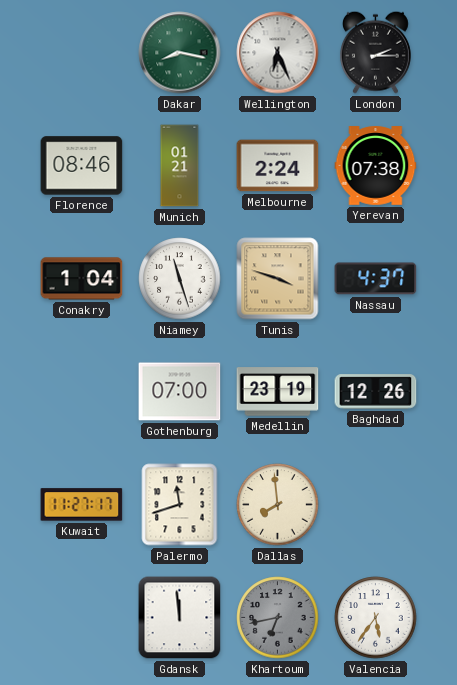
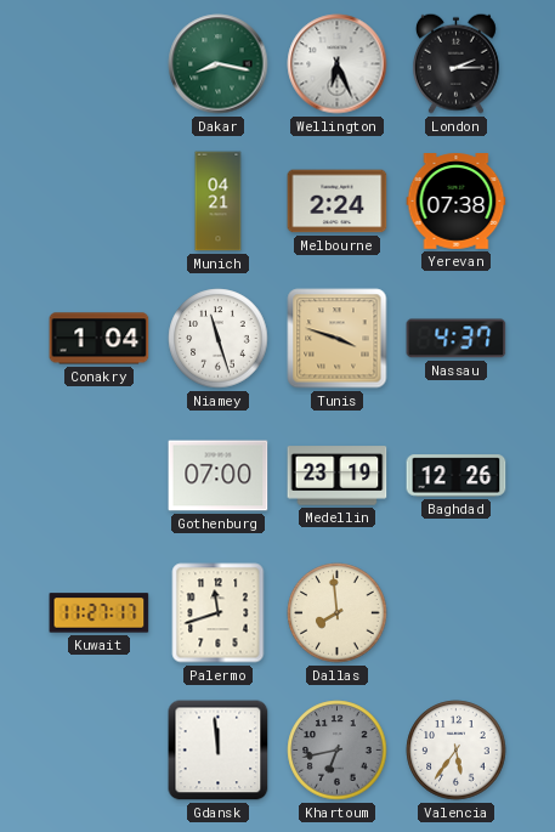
Florence: 08:46 -> none
Munich: 01:21 -> 04:21
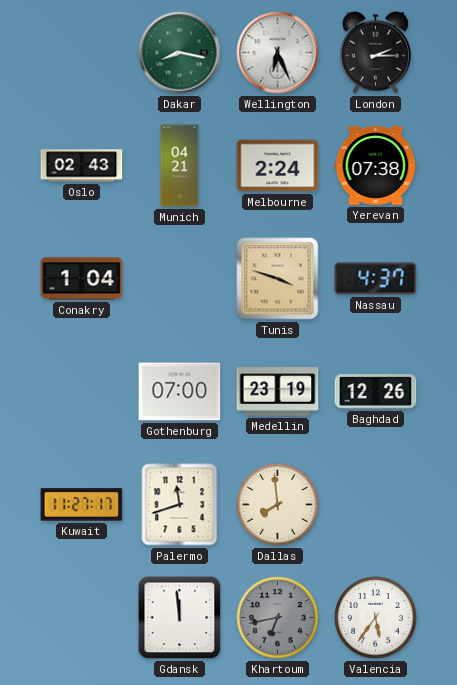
Oslo: none -> 02:43
Niamey: 11:27 -> none
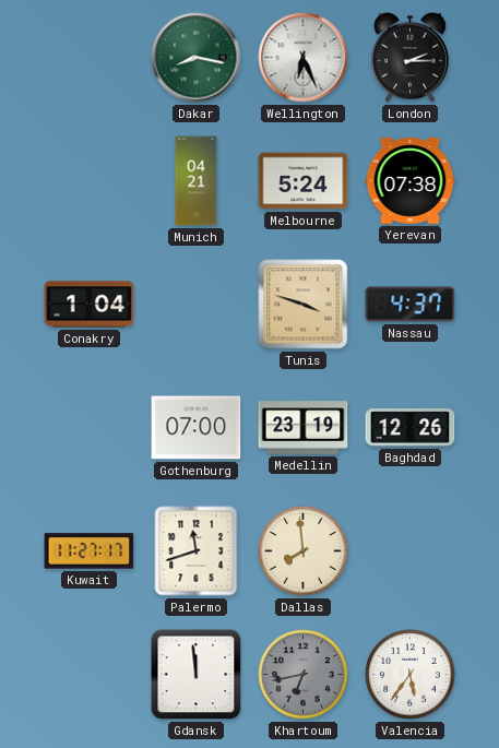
Oslo: 02:43 -> none
Melbourne: 2:24 -> 5:24
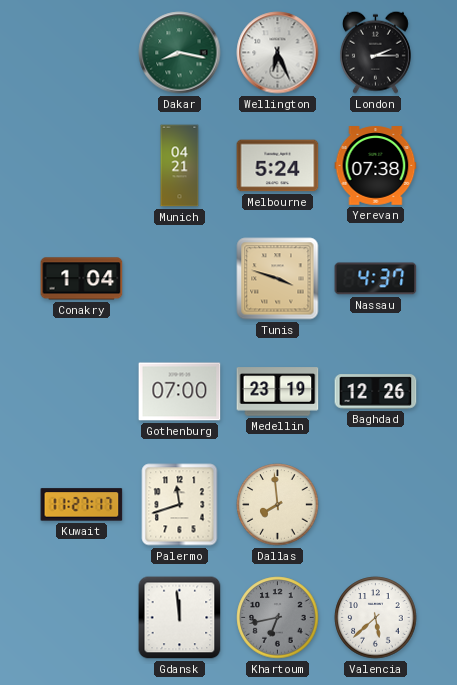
Valencia: 5:36 -> 5:38
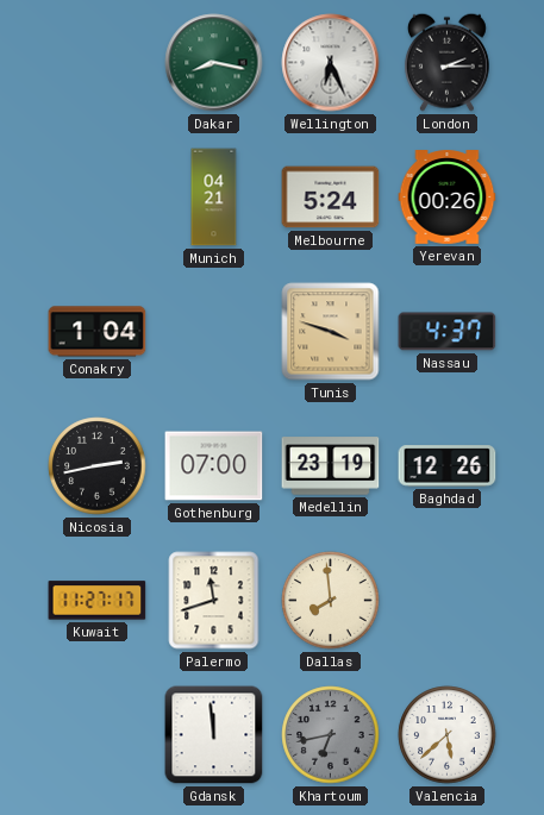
Yerevan: 07:38 -> 00:26
Nicosia: none -> 2:43
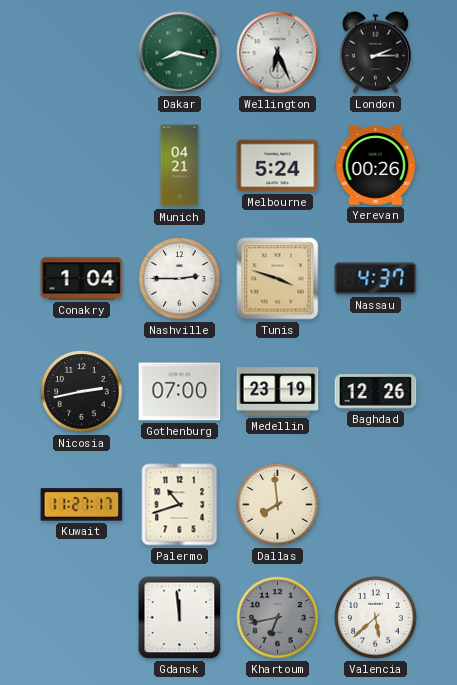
Nashville: none -> 2:45
Palermo: 11:42 -> 10:42
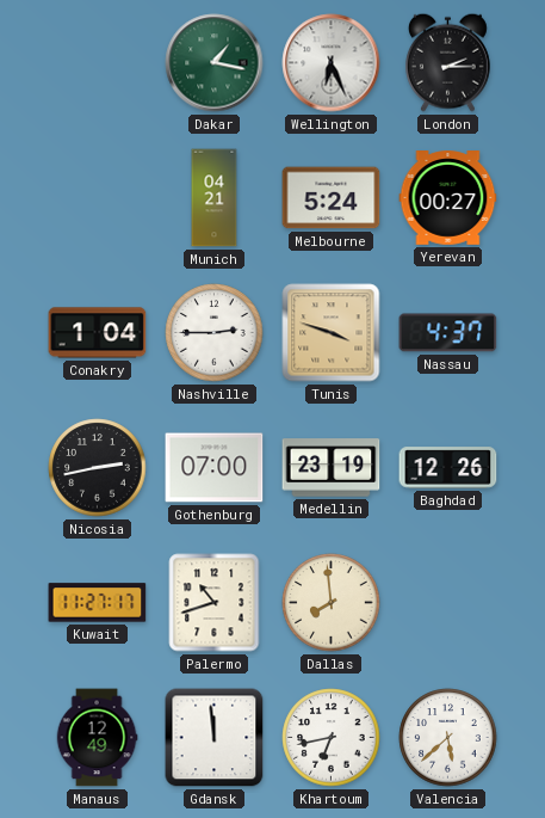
Dakar: 8:17 -> 1:17
Yerevan: 00:26 -> 00:27
Manaus: none -> 12:49
Khartoum dial: grey -> white
